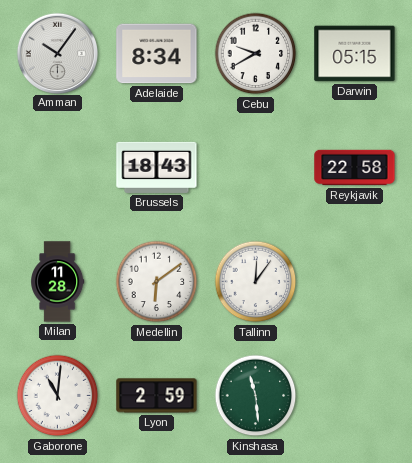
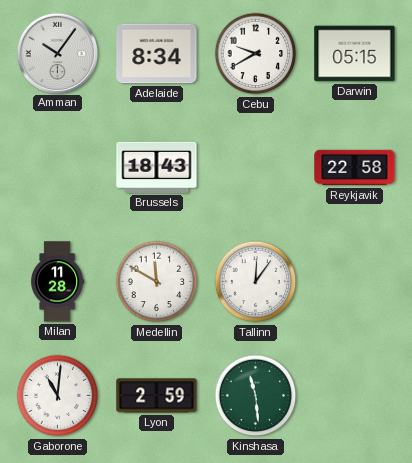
Medellin: 6:09 -> 11:50
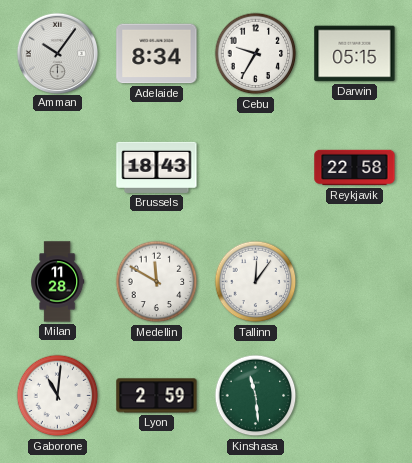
Cebu: 9:40 -> 9:35
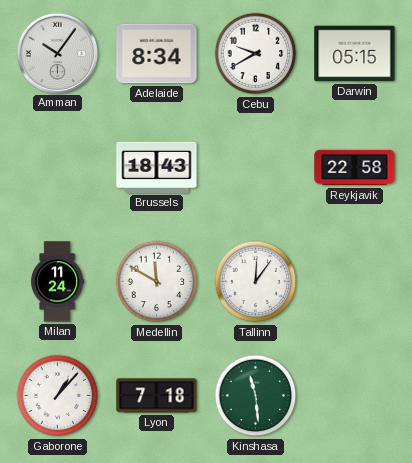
Cebu: 9:35 -> 9:40
Milan: 11:28 -> 11:24
Gaborone: 11:01 -> 1:07
Lyon: 2:59 -> 7:18
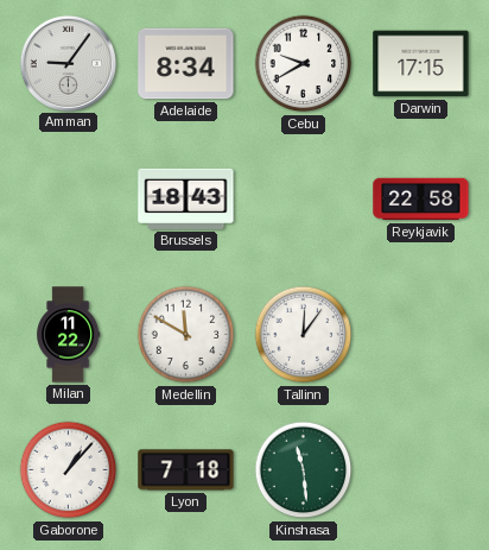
Amman: 10:06 -> 9:06
Darwin: 05:15 -> 17:15
Milan: 11:24 -> 11:22
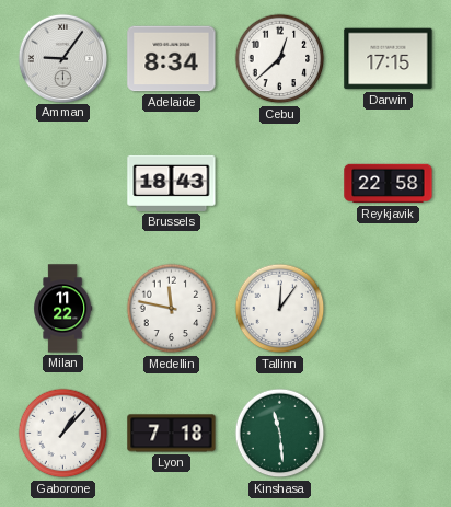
Cebu: 9:40 -> 12:38
Medellin: 11:50 -> 11:47
